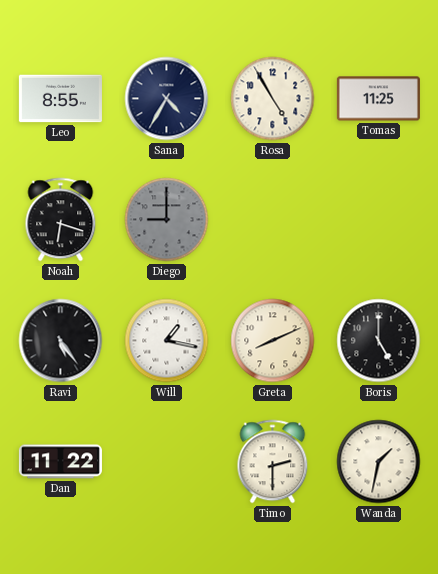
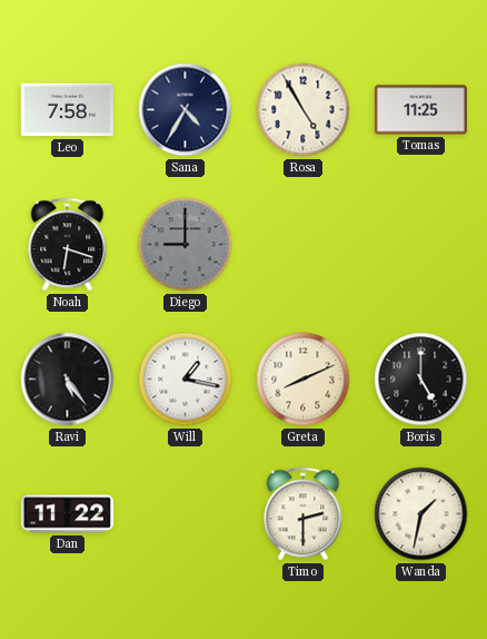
Leo: 8:55 -> 7:58
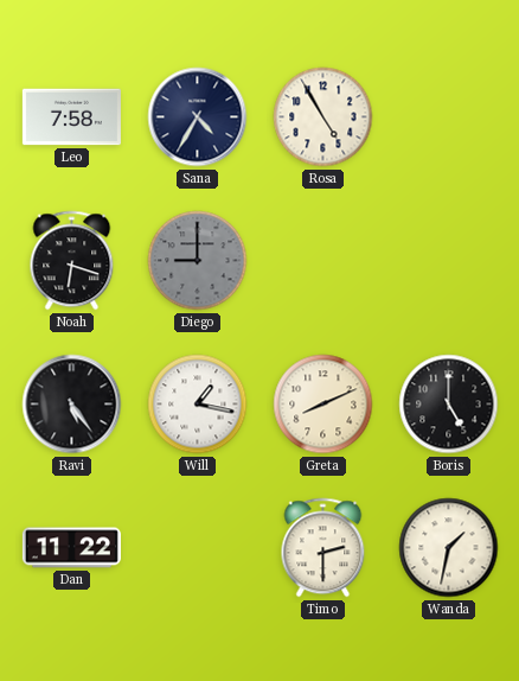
Tomas: 11:25 -> none
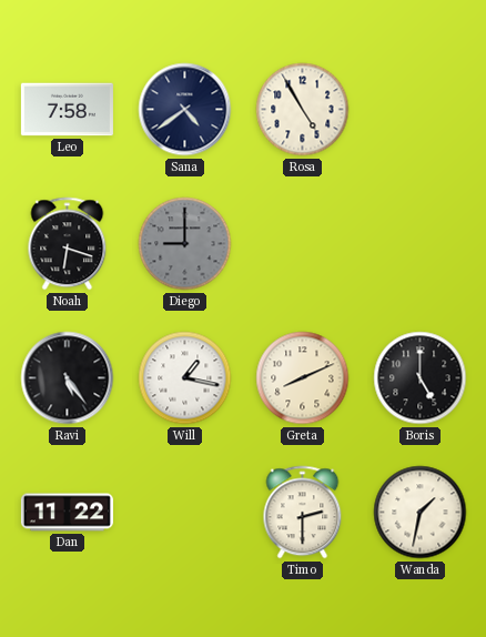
Sana: 4:35 -> 4:39
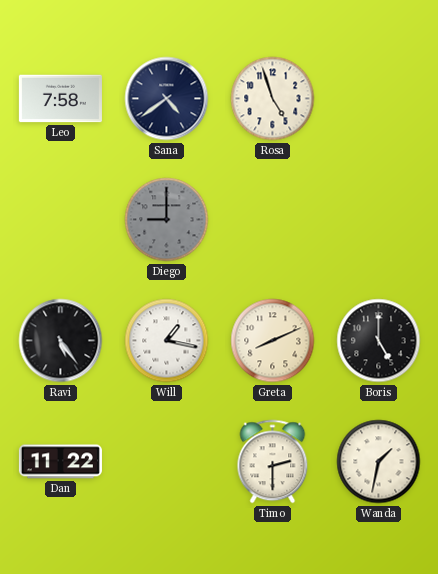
Rosa: 4:55 -> 4:57
Noah: 6:18 -> none
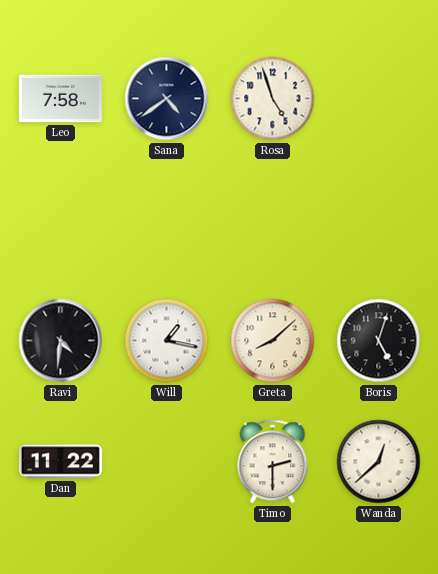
Diego: 9:00 -> none
Ravi: 5:24 -> 4:31
Greta: 8:11 -> 8:08
Boris: 5:00 -> 5:03
Wanda: 1:32 -> 12:38
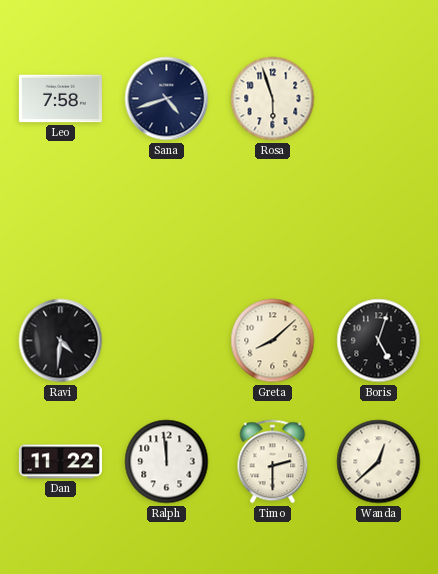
Sana: 4:39 -> 4:42
Rosa: 4:57 -> 5:57
Will: 1:17 -> none
Ralph: none -> 11:59
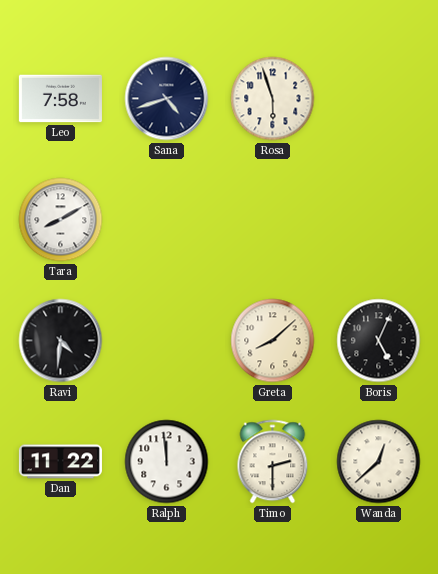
Tara: none -> 8:10
Boris: 5:03 -> 5:04
